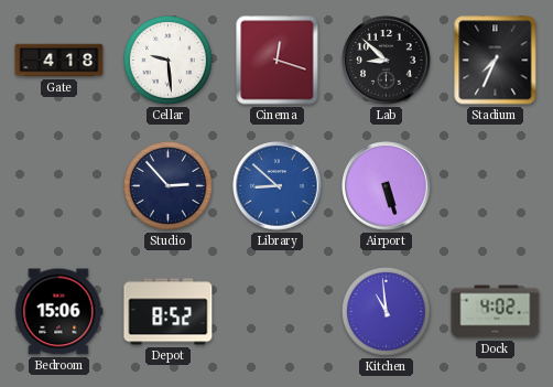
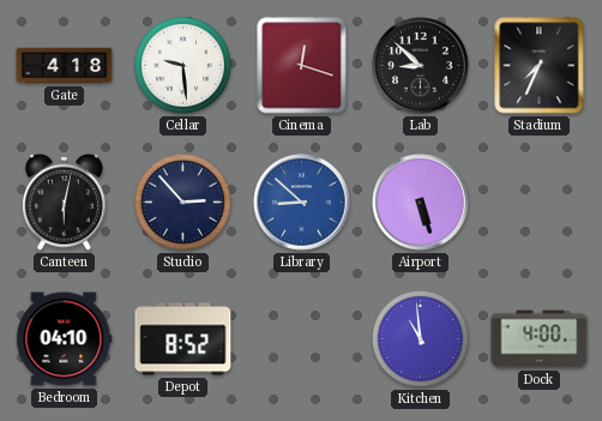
Canteen: none -> 6:02
Bedroom: 15:06 -> 04:10
Dock: 4:02 -> 4:00
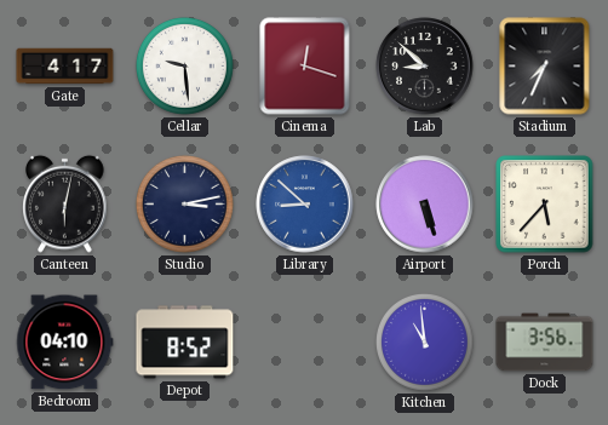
Gate: 4:18 -> 4:17
Studio: 2:53 -> 3:13
Porch: none -> 5:37
Dock: 4:00 -> 3:56
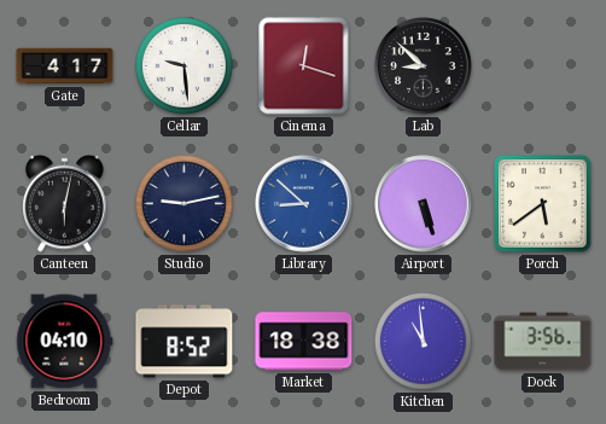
Stadium: 7:34 -> none
Studio: 3:13 -> 9:13
Porch: 5:37 -> 5:39
Market: none -> 18:38
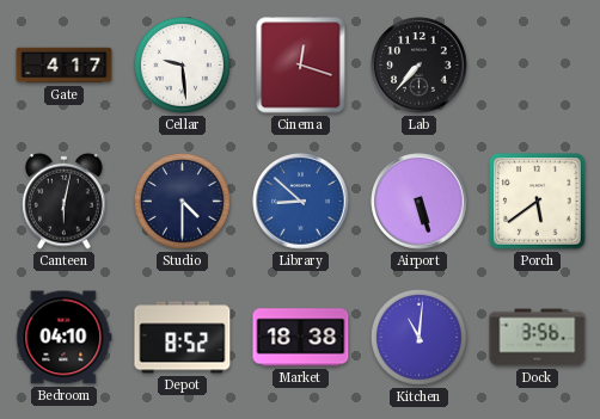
Lab: 8:52 -> 7:37
Studio: 9:13 -> 4:30
Kitchen: 10:59 -> 11:01
